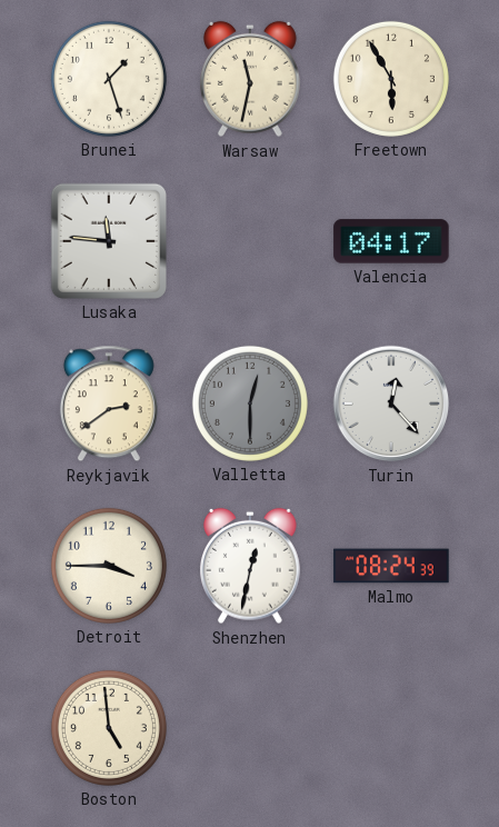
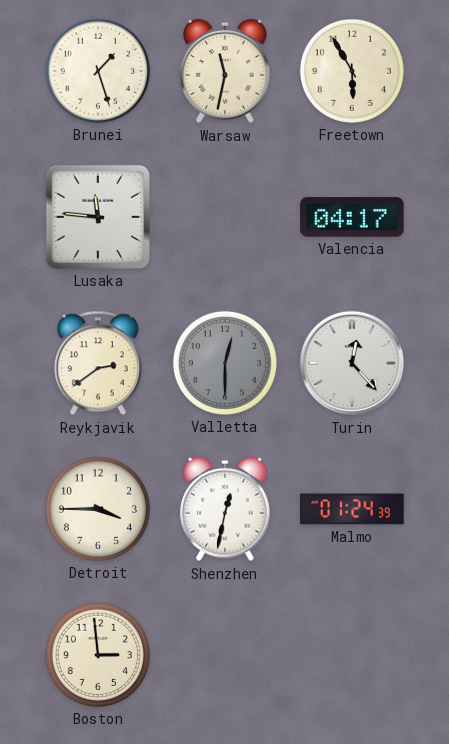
Malmo: 08:24 -> 01:24
Boston: 4:59 -> 2:59
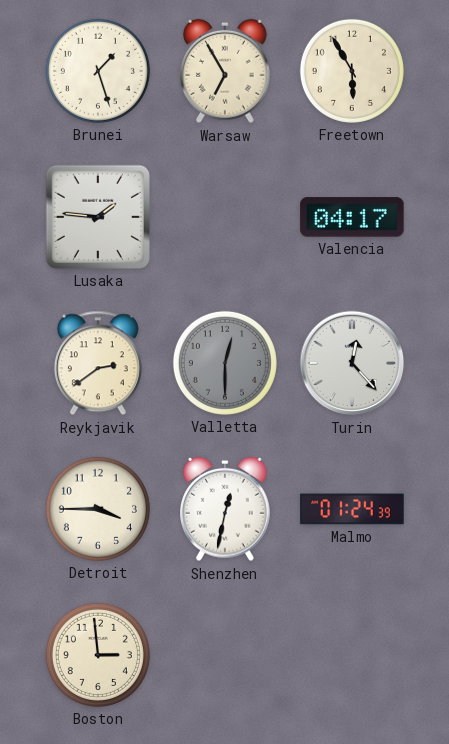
Warsaw: 11:32 -> 6:55
Lusaka: 11:46 -> 1:46
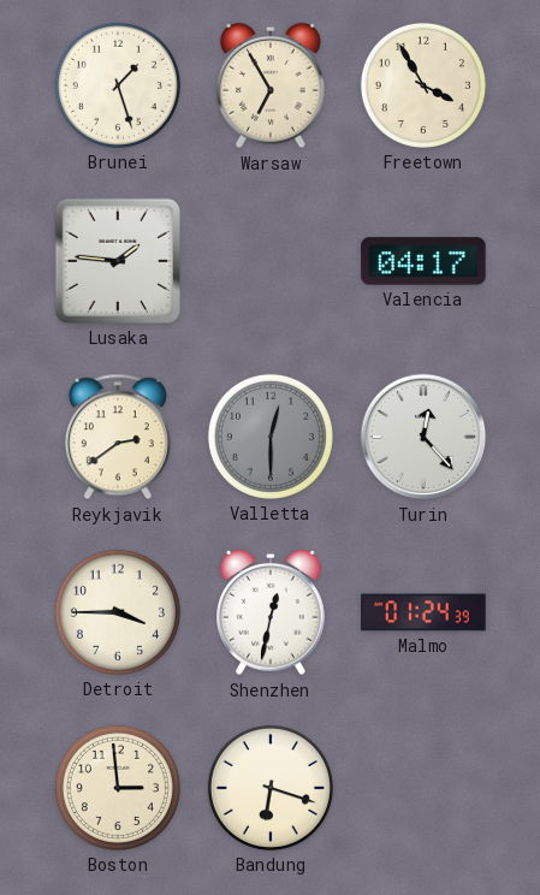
Freetown: 5:55 -> 3:55
Bandung: none -> 6:18
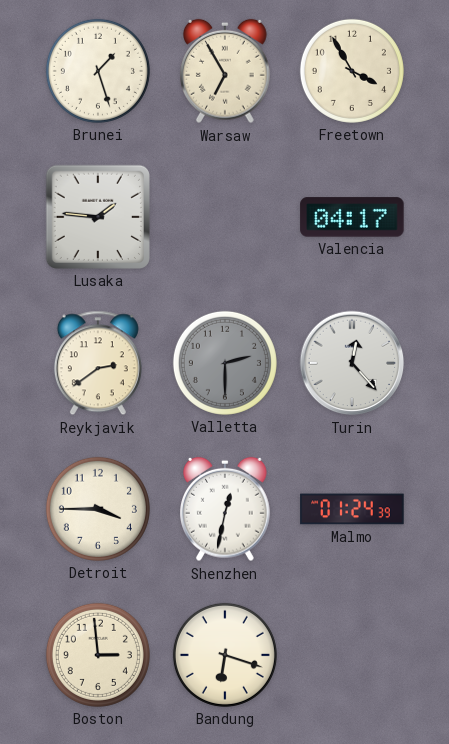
Valletta: 12:30 -> 2:30
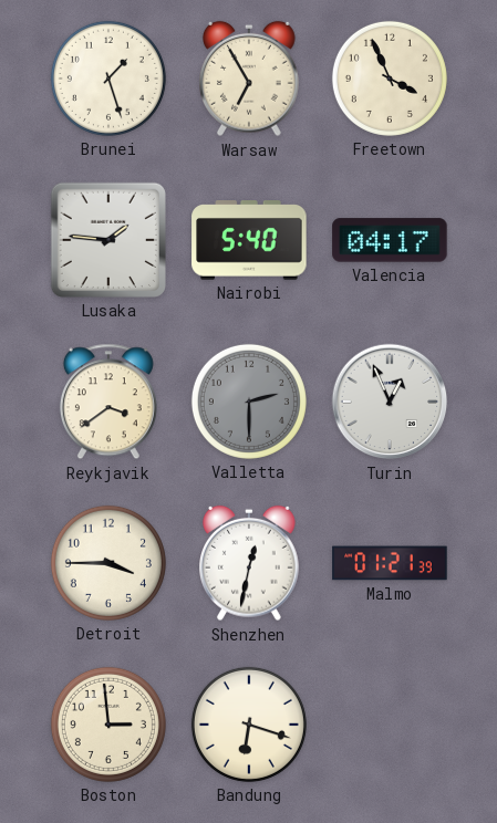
Freetown: 3:55 -> 3:56
Nairobi: none -> 5:40
Reykjavik: 2:39 -> 3:39
Turin: 12:23 -> 12:56
Malmo: 01:24 -> 01:21
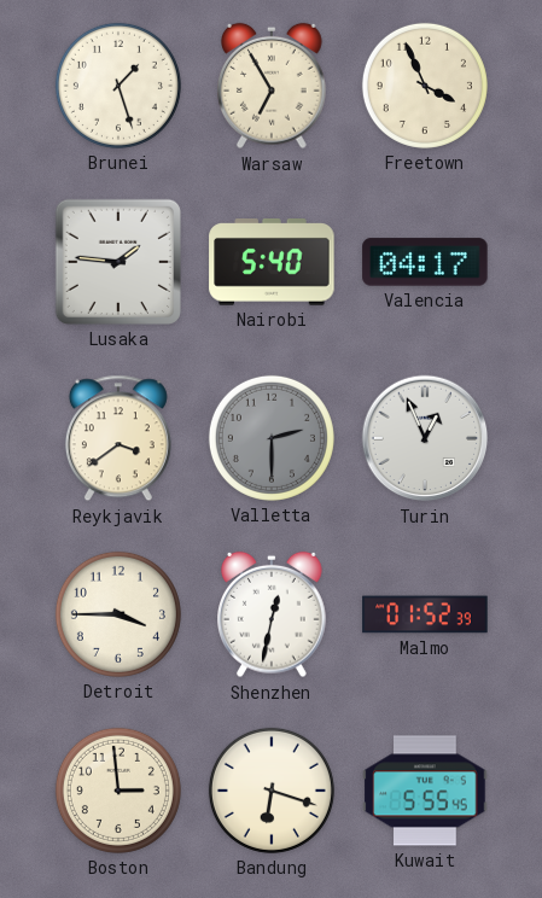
Malmo: 01:21 -> 01:52
Kuwait: none -> 5:55
